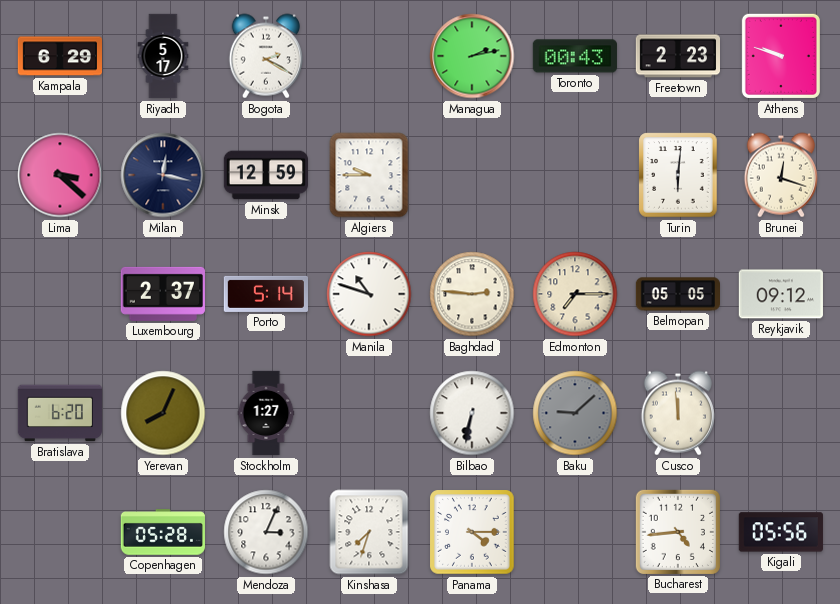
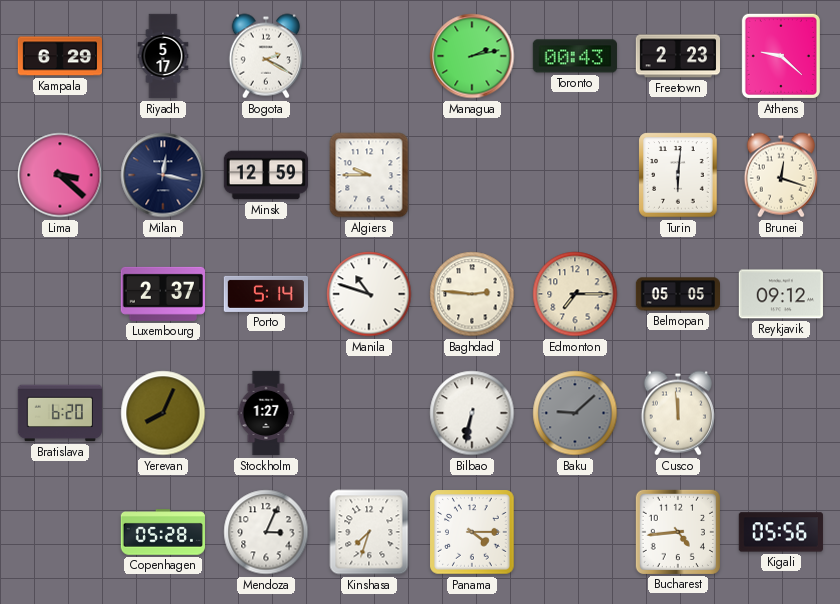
Athens: 9:48 -> 9:22
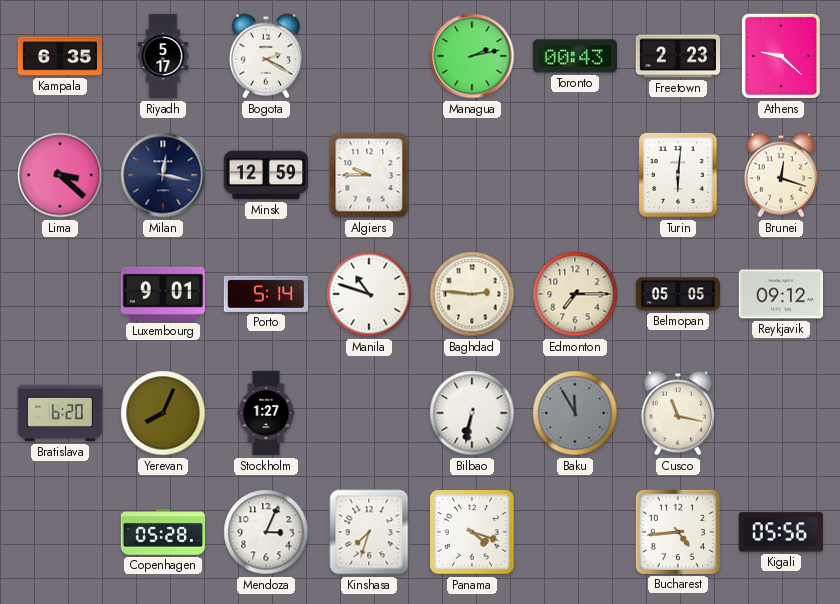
Kampala: 6:29 -> 6:35
Luxembourg: 2:37 -> 9:01
Baku: 9:08 -> 11:55
Cusco: 11:59 -> 11:17
Panama: 4:15 -> 4:18
